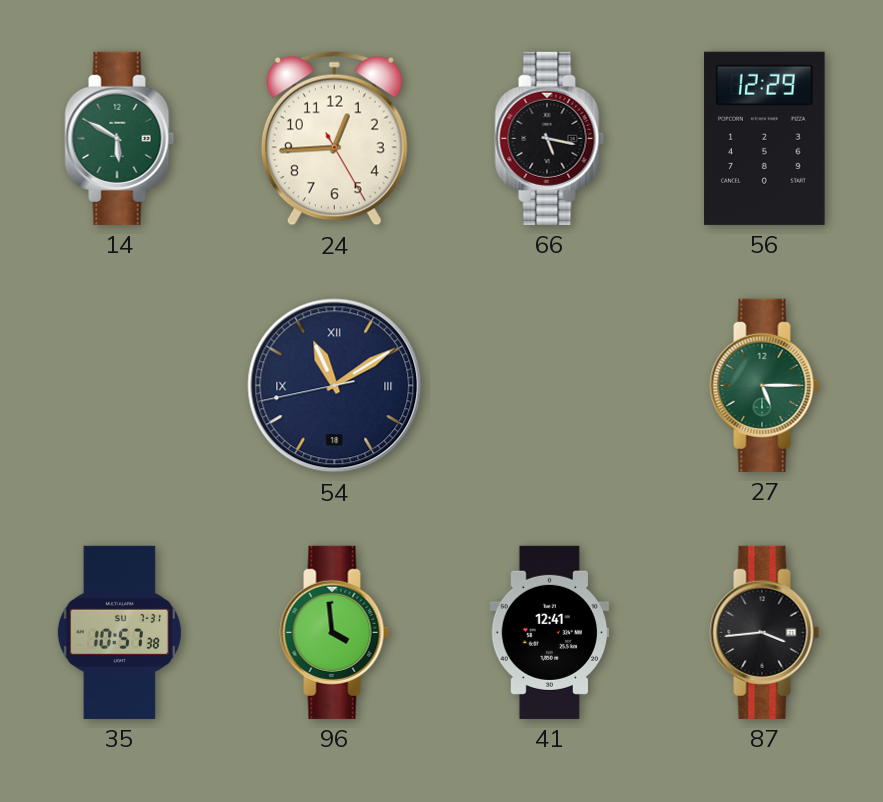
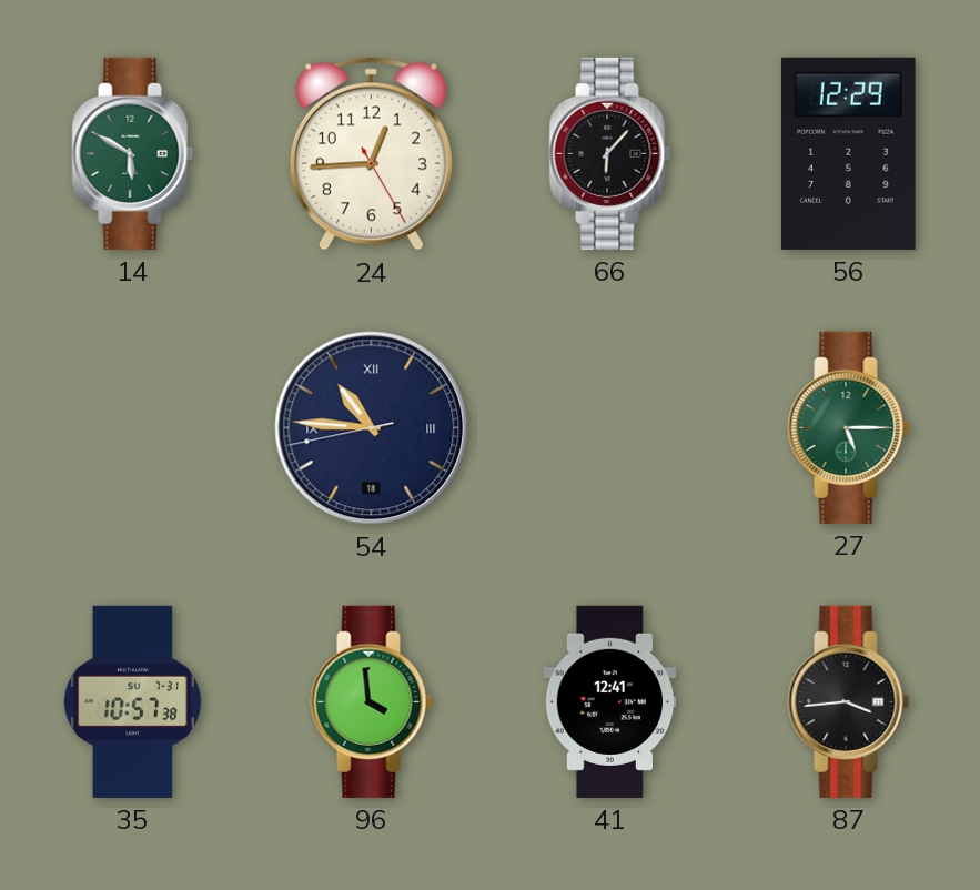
66: 5:17 -> 6:07
54: 11:09 -> 10:45
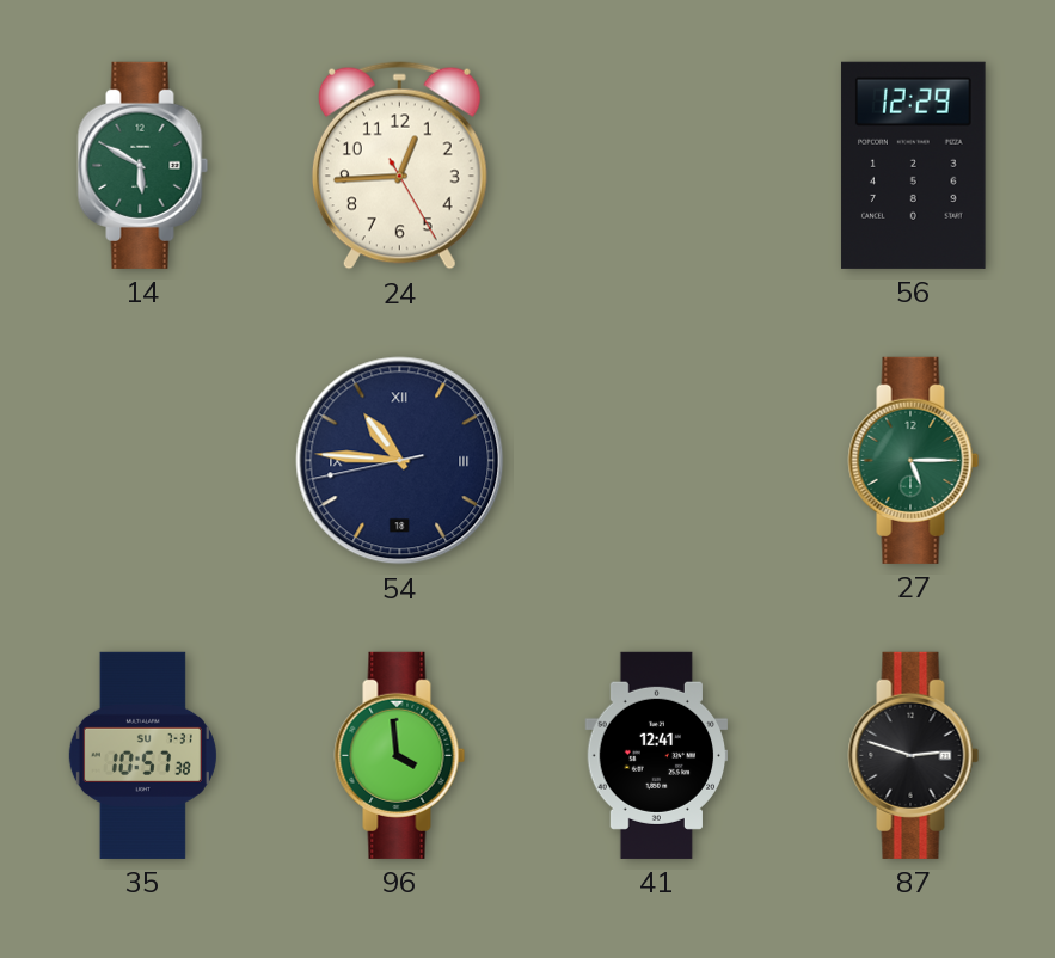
66: 6:07 -> none
87: 3:44 -> 2:48
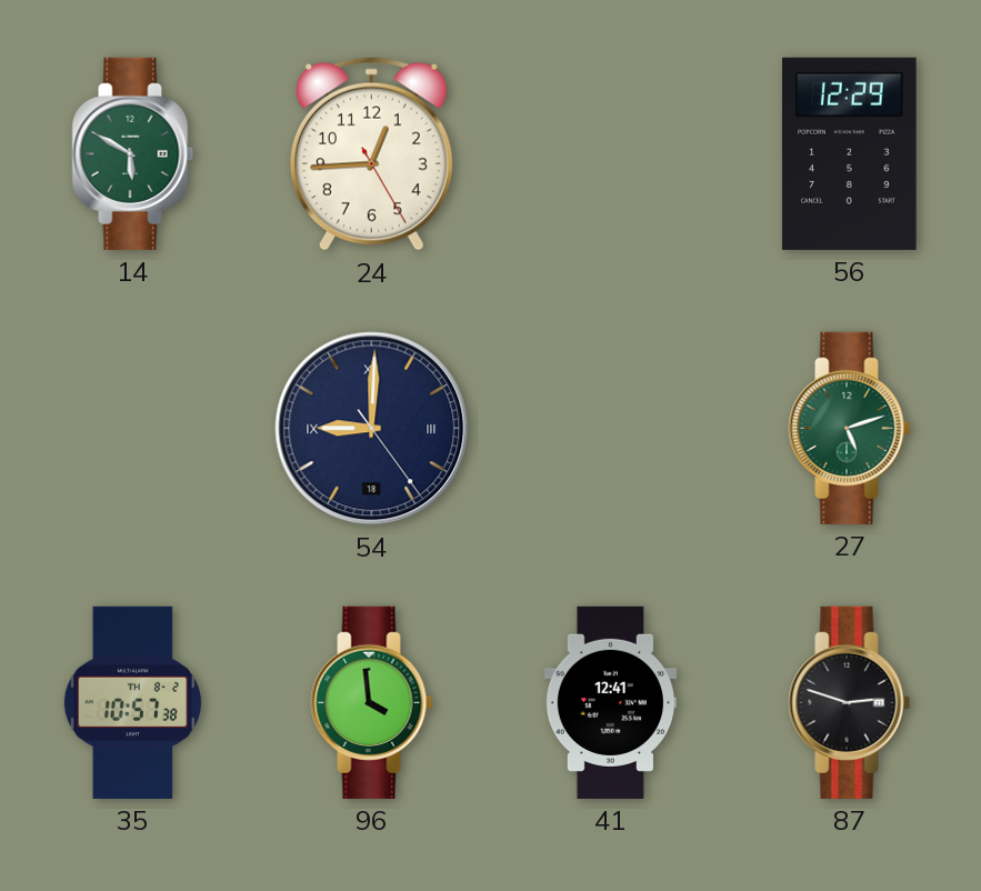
54: 10:45 -> 9:00
27: 5:15 -> 5:12
35 date: SU 7-31 -> TH 8-2
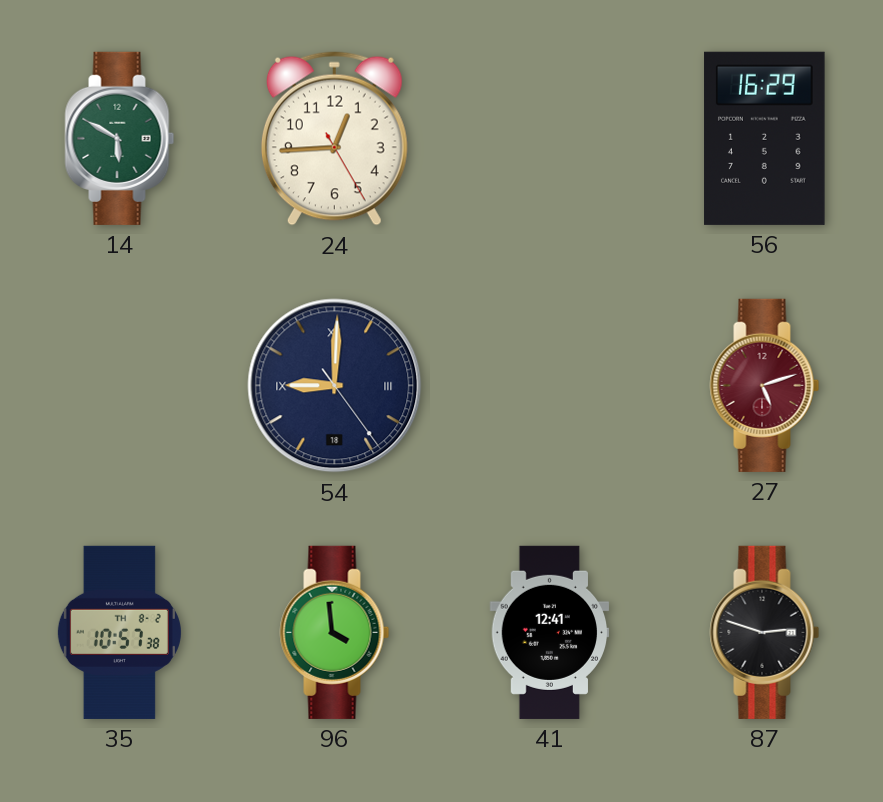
56: 12:29 -> 16:29
27 dial: green -> burgundy
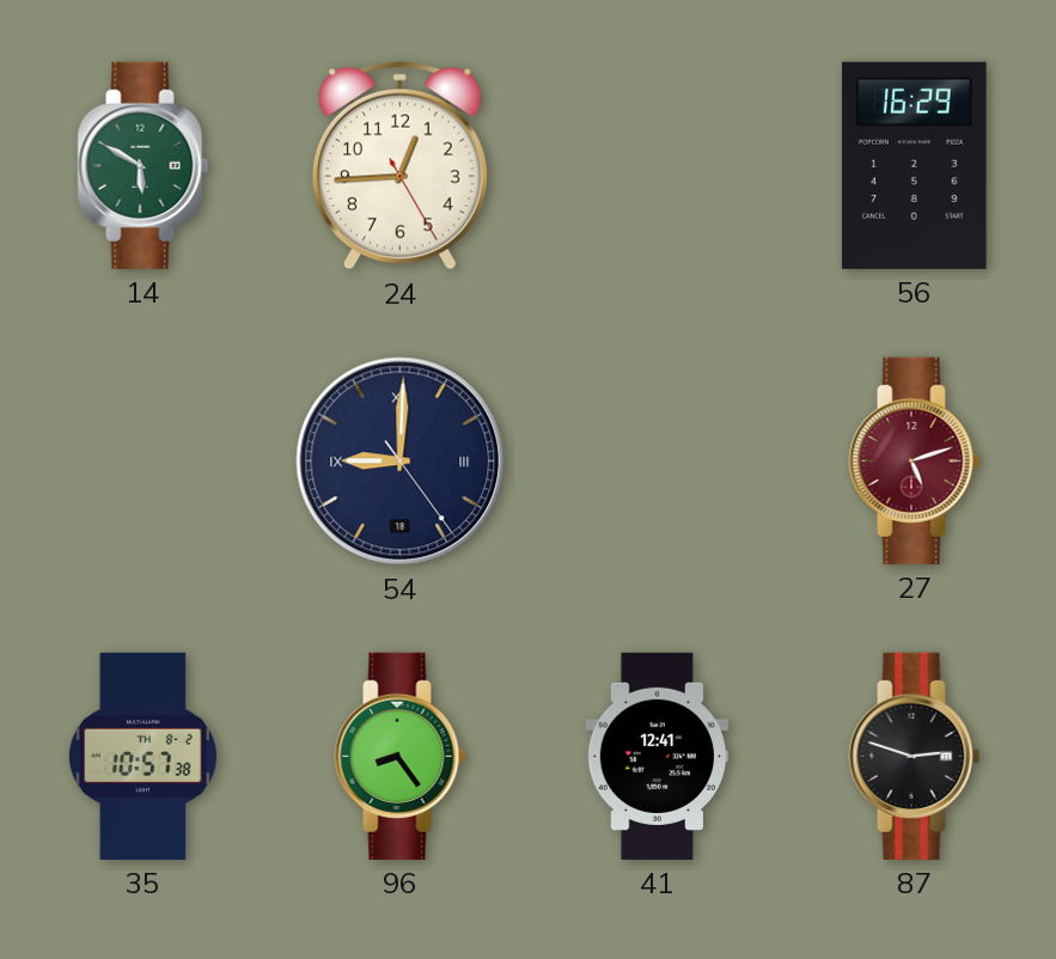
96: 3:59 -> 8:24
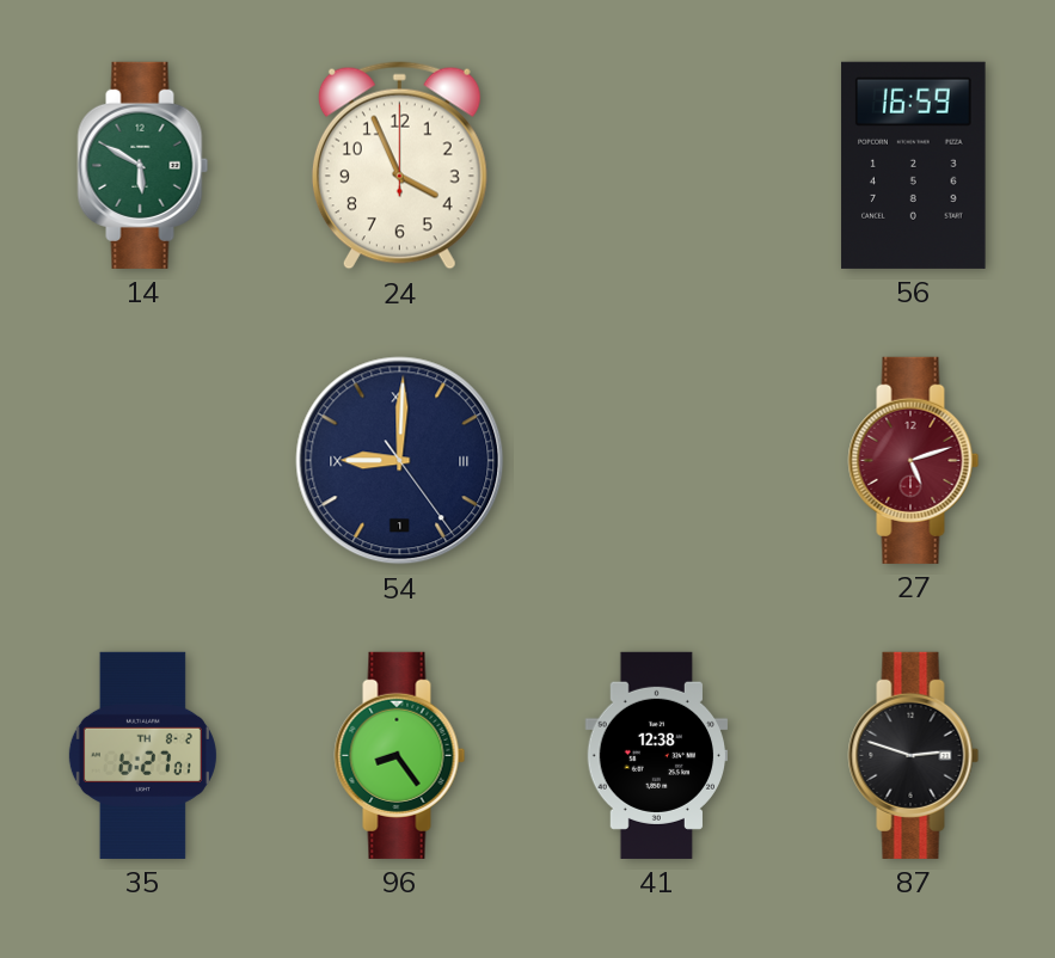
24: 12:44 -> 3:56
56: 16:29 -> 16:59
54 date: 18 -> 1
35: 10:57 -> 6:27
41: 12:41 -> 12:38
